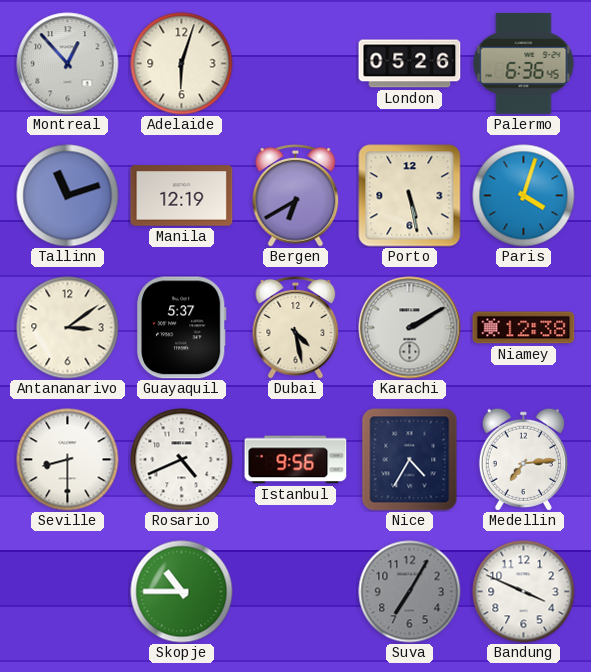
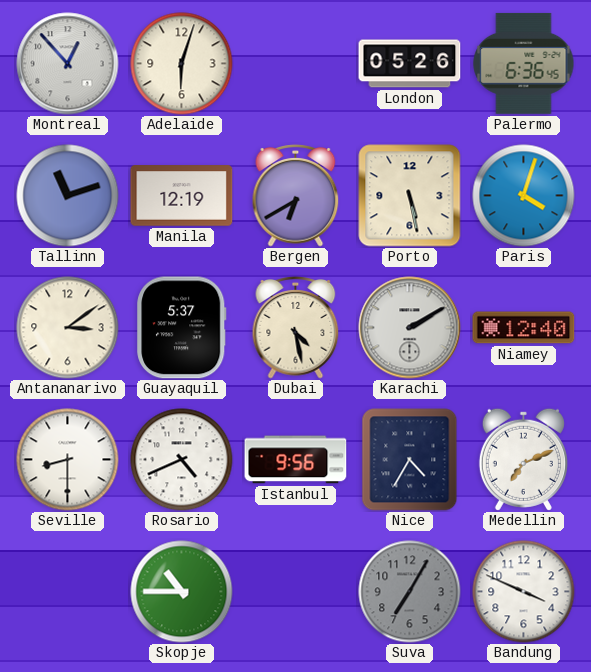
Niamey: 12:38 -> 12:40
Medellin: 7:14 -> 7:11
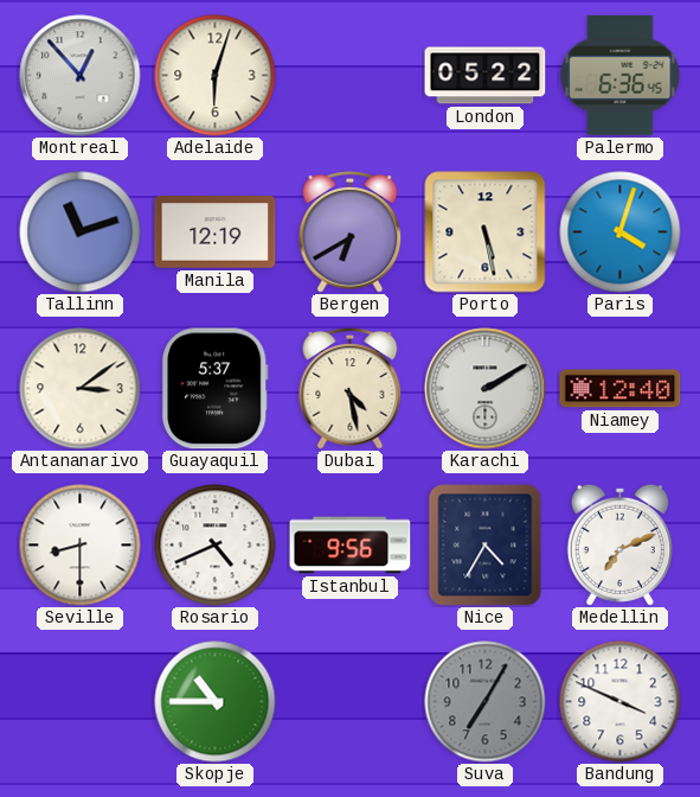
London: 05:26 -> 05:22
